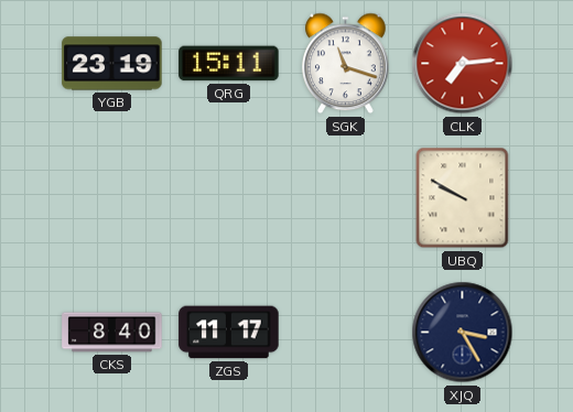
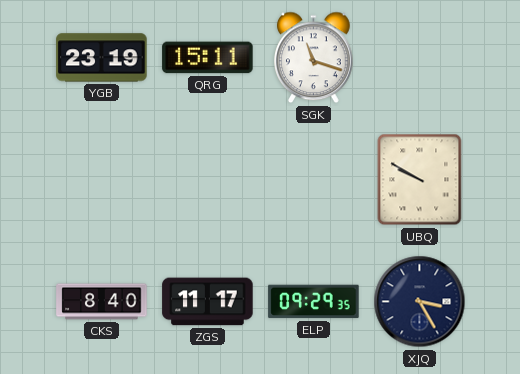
CLK: 7:14 -> none
ELP: none -> 09:29
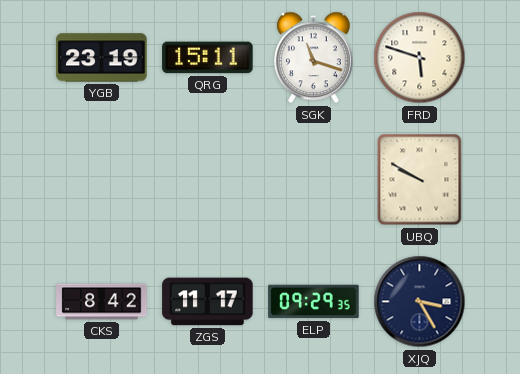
FRD: none -> 5:48
CKS: 8:40 -> 8:42
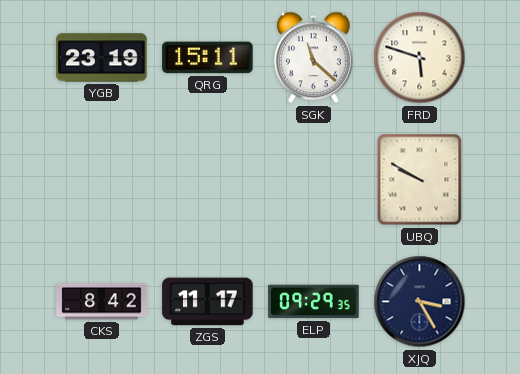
SGK: 11:18 -> 11:22
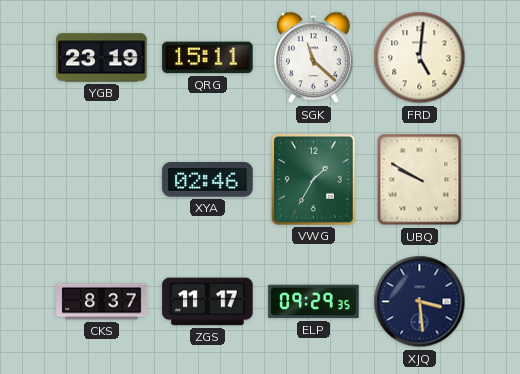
FRD: 5:48 -> 5:01
XYA: none -> 02:46
VWG: none -> 1:35
CKS: 8:42 -> 8:37
XJQ: 3:25 -> 3:29
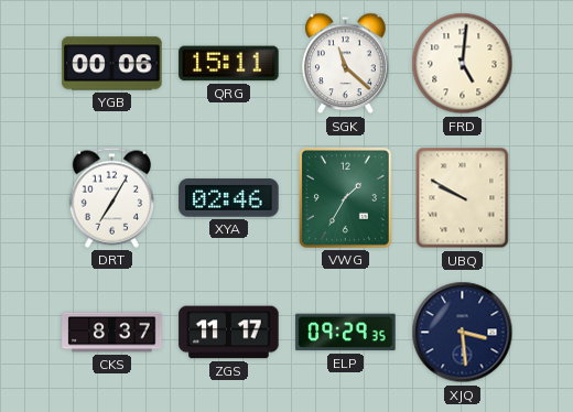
YGB: 23:19 -> 00:06
DRT: none -> 7:05
